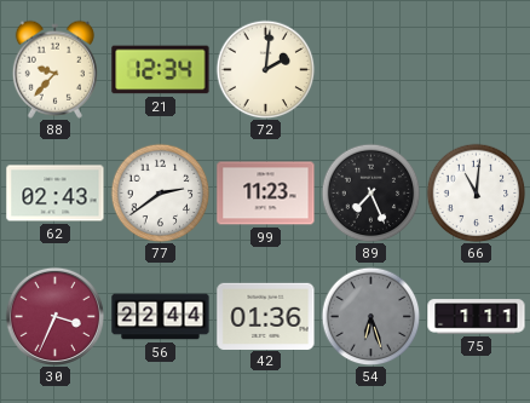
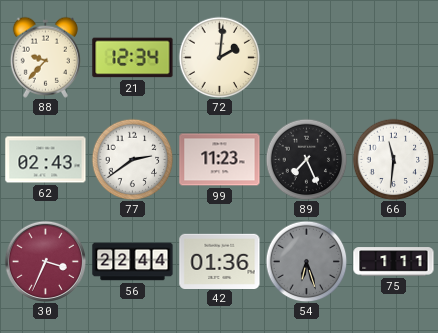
66: 11:01 -> 11:31
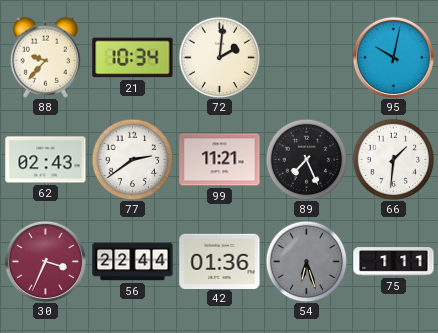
21: 12:34 -> 10:34
95: none -> 10:02
99: 11:23 -> 11:21
66: 11:31 -> 1:31
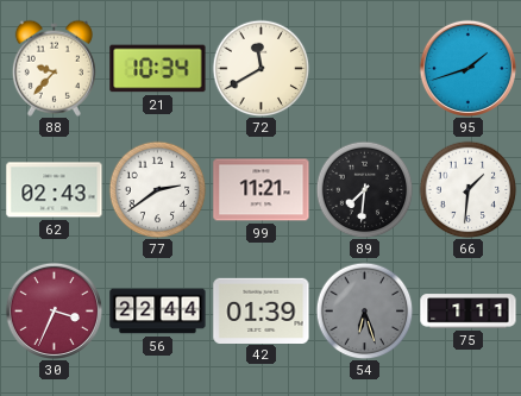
72: 2:01 -> 11:40
95: 10:02 -> 1:42
89: 7:26 -> 7:31
42: 01:36 -> 01:39
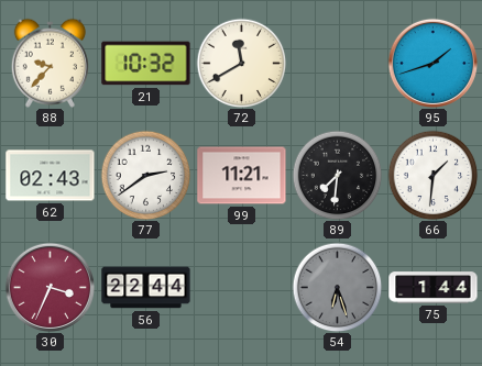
21: 10:34 -> 10:32
42: 01:39 -> none
75: 1:11 -> 1:44
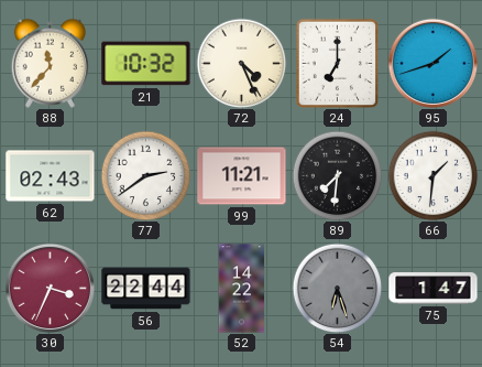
88: 9:37 -> 11:37
72: 11:40 -> 4:26
24: none -> 7:00
52: none -> 14:22
75: 1:44 -> 1:47
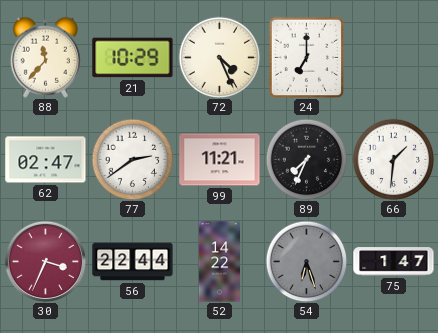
21: 10:32 -> 10:29
95: 1:42 -> none
62: 02:43 -> 02:47
89: 7:31 -> 7:34
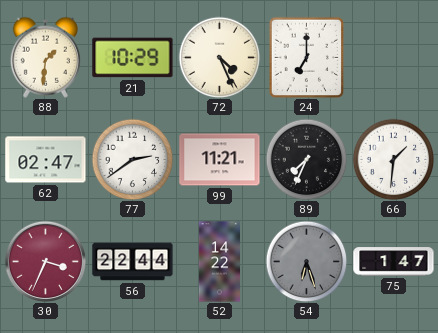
88: 11:37 -> 1:31
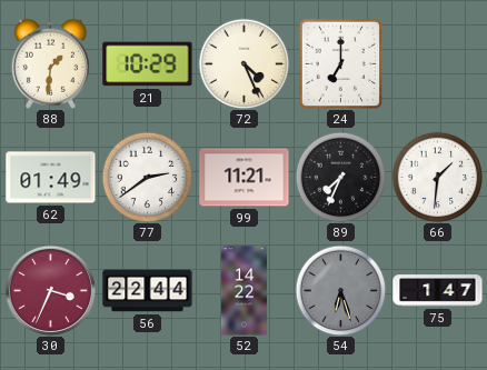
62: 02:47 -> 01:49
